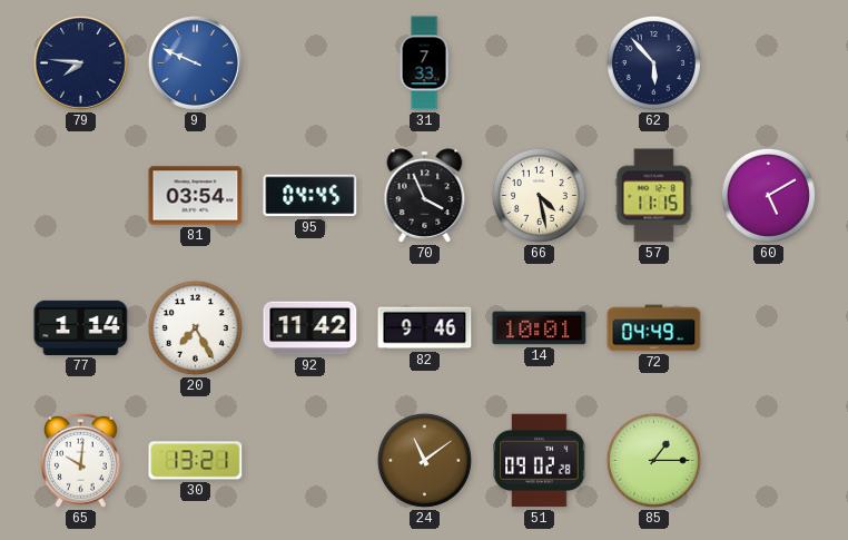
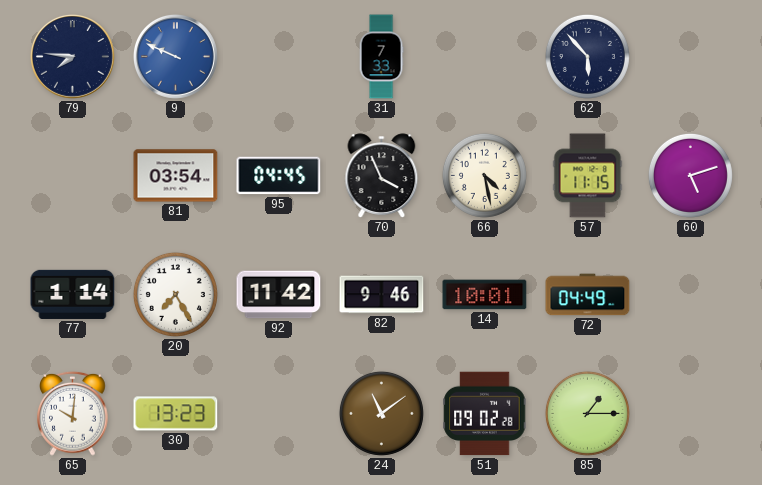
60: 5:10 -> 5:12
30: 13:21 -> 13:23
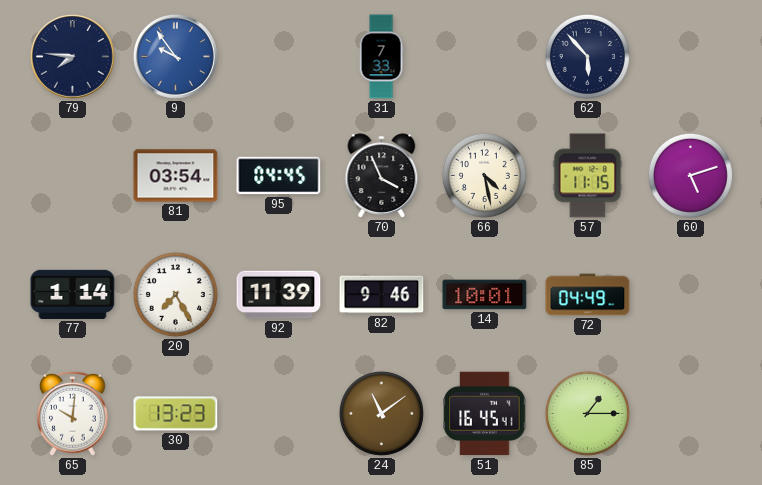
9: 9:49 -> 9:54
92: 11:42 -> 11:39
51: 09:02 -> 16:45
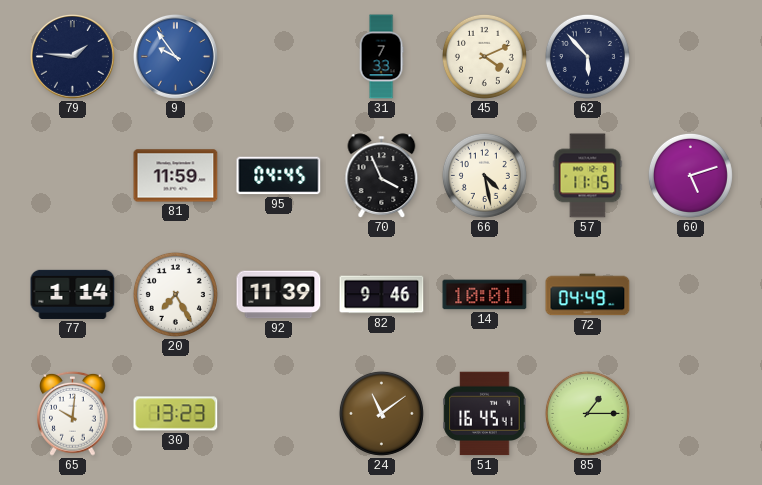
79: 7:46 -> 1:46
45: none -> 4:11
81: 03:54 -> 11:59
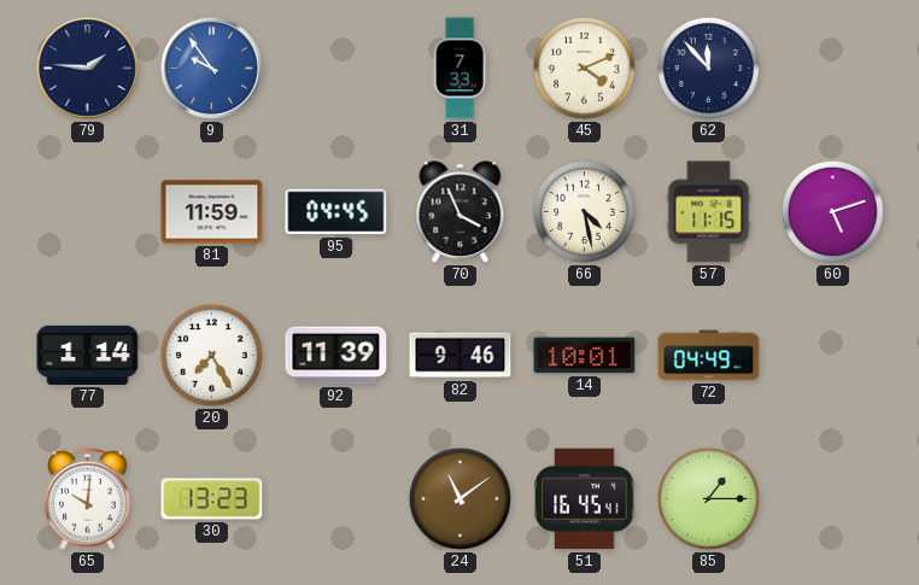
62: 5:53 -> 11:53
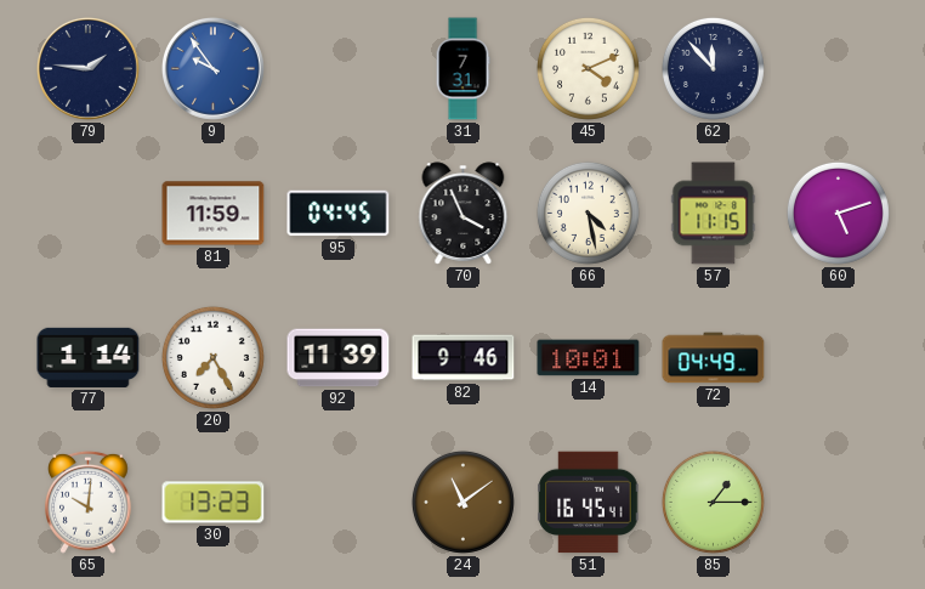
31: 7:33 -> 7:31
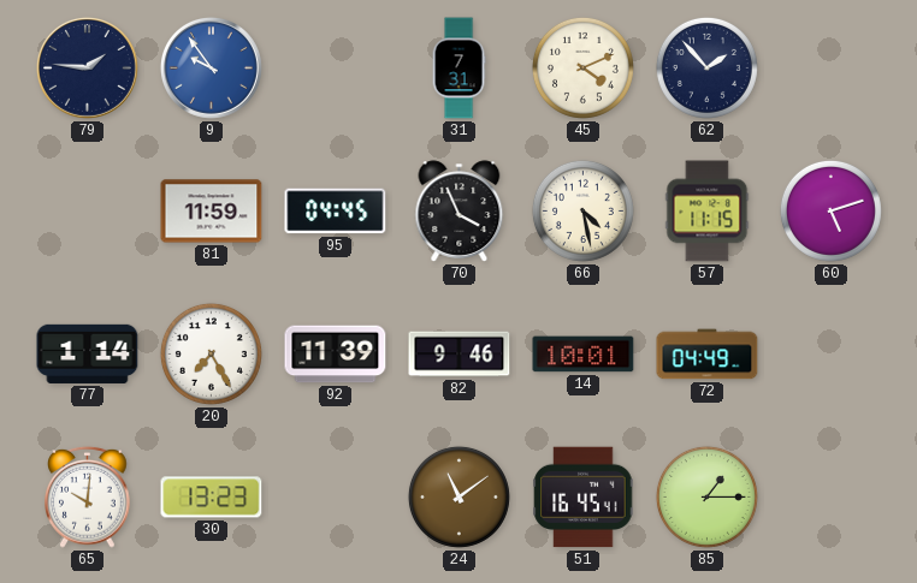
62: 11:53 -> 1:53
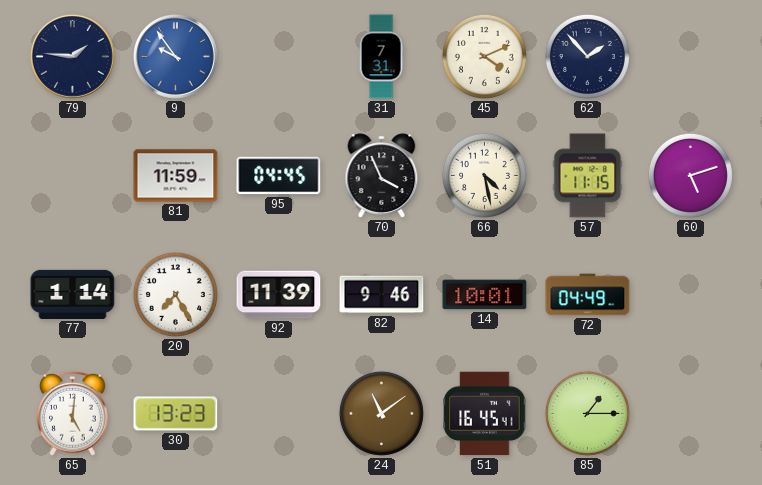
65: 10:01 -> 5:01
